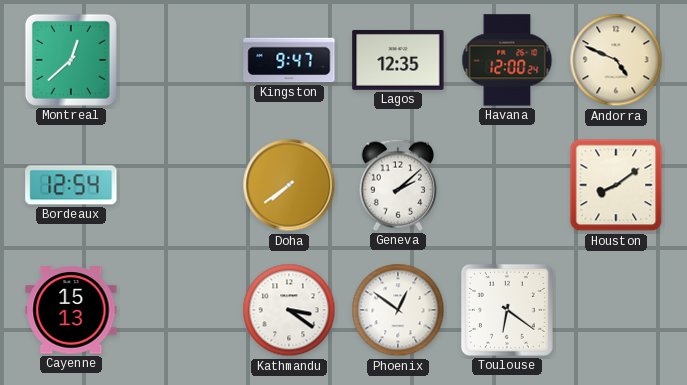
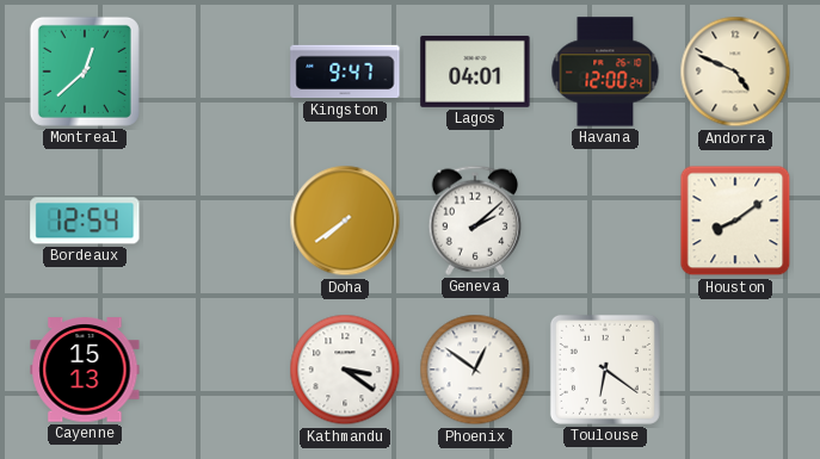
Lagos: 12:35 -> 04:01
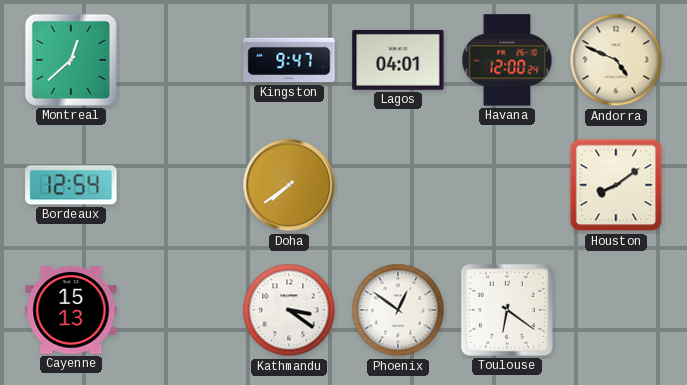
Geneva: 2:08 -> none
